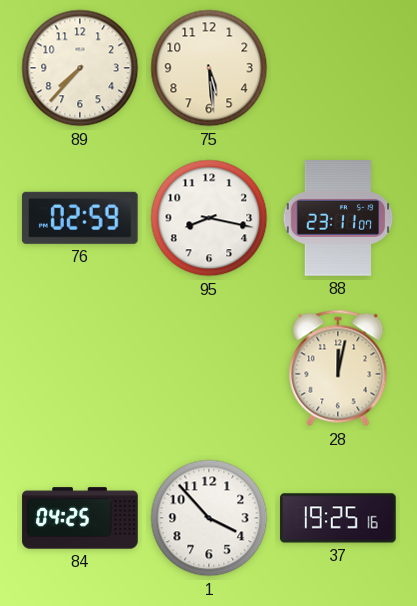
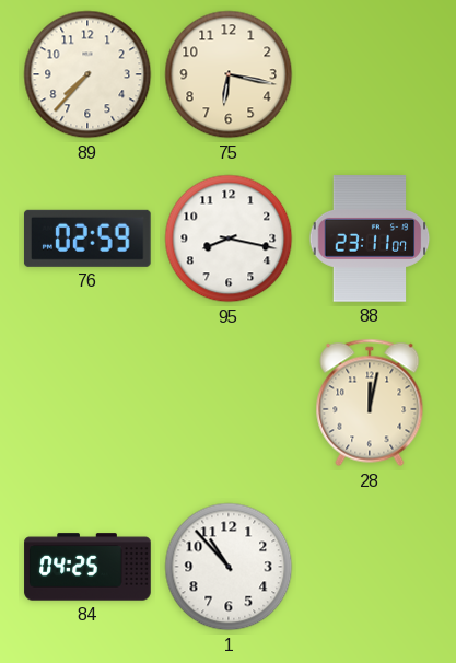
75: 5:29 -> 6:17
1: 3:53 -> 10:53
37: 19:25 -> none
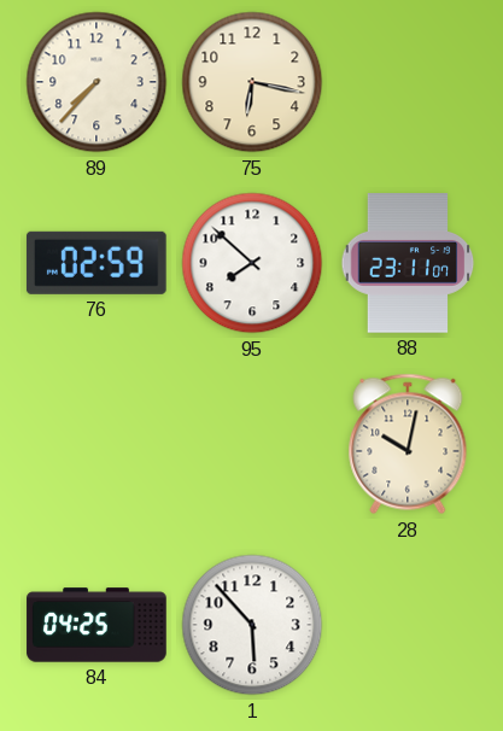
95: 8:17 -> 7:52
28: 12:02 -> 10:02
1: 10:53 -> 5:53
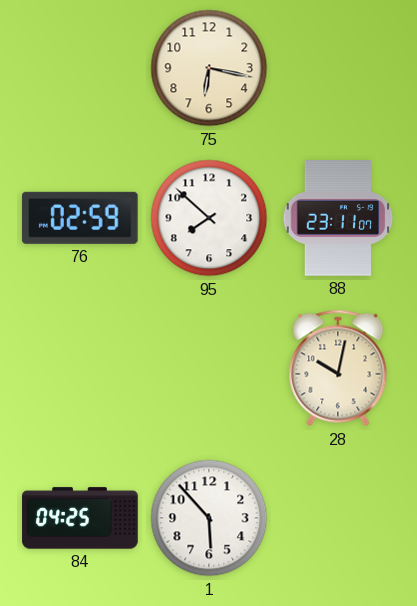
89: 7:37 -> none
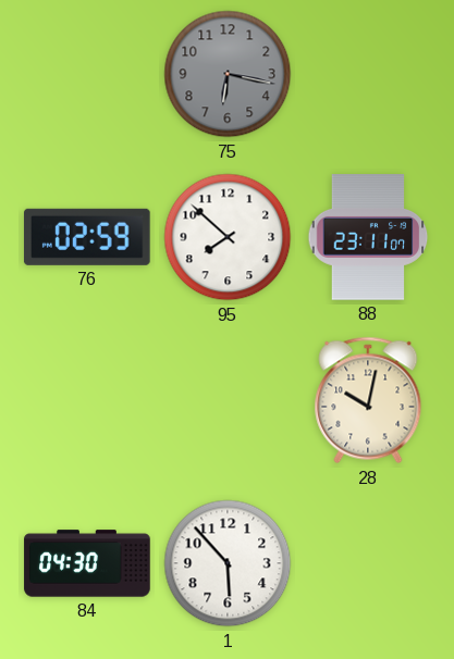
75 dial: cream -> grey
84: 04:25 -> 04:30
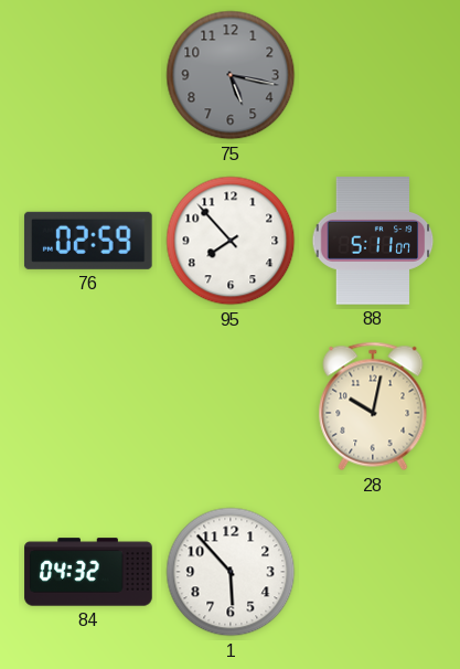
75: 6:17 -> 5:17
95: 7:52 -> 7:53
88: 23:11 -> 5:11
84: 04:30 -> 04:32
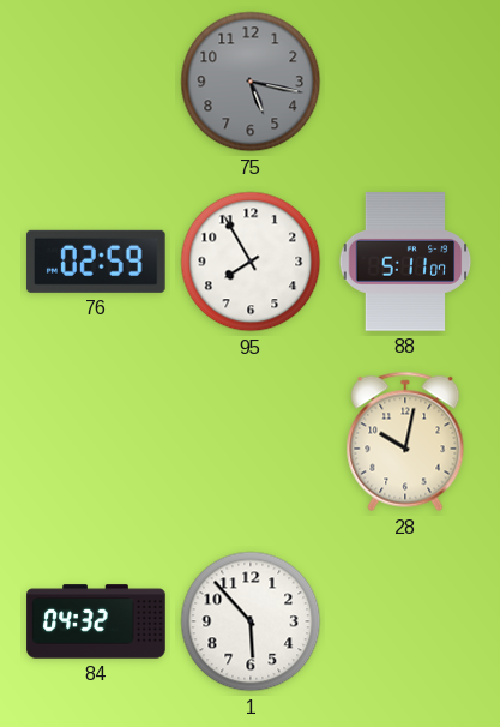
95: 7:53 -> 7:55
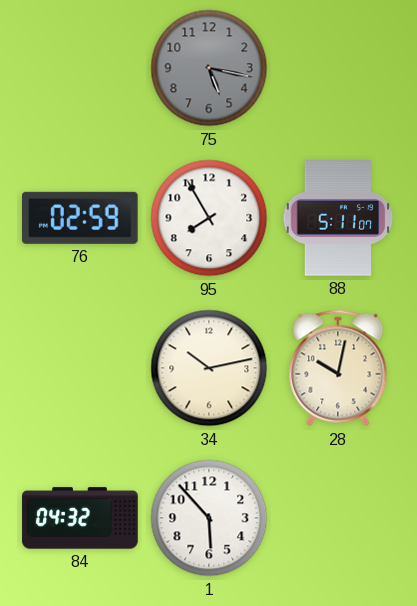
34: none -> 10:13
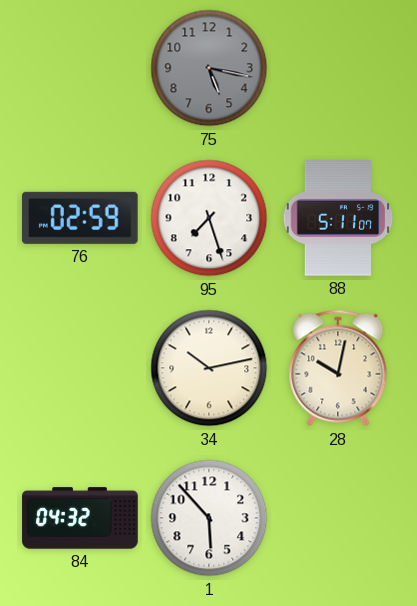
95: 7:55 -> 7:27
